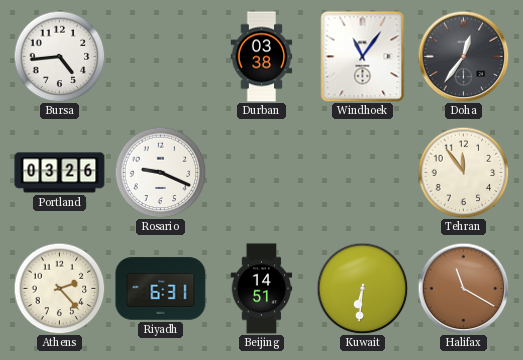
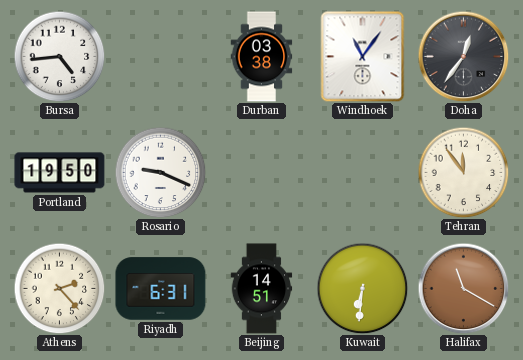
Portland: 03:26 -> 19:50
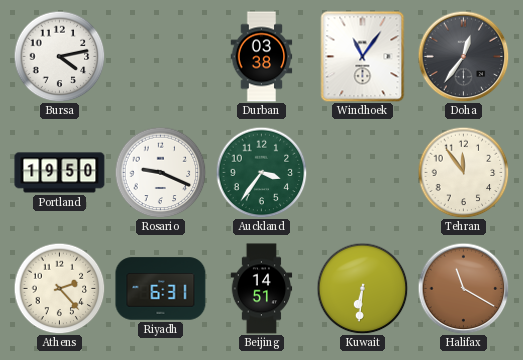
Bursa: 4:44 -> 4:13
Auckland: none -> 3:36
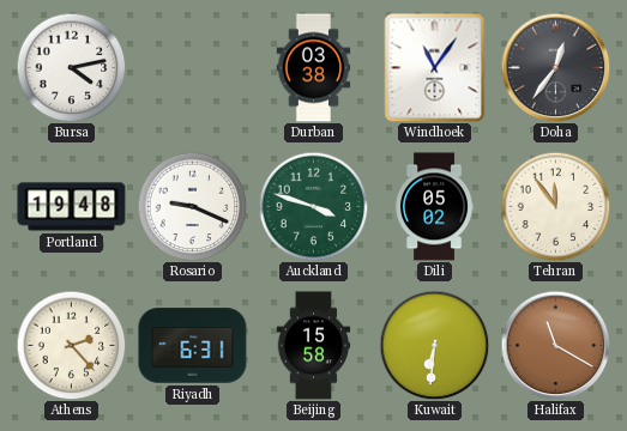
Portland: 19:50 -> 19:48
Auckland: 3:36 -> 3:48
Dili: none -> 05:02
Beijing: 14:51 -> 15:58
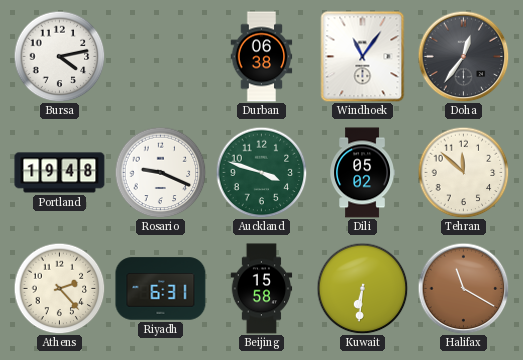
Durban: 03:38 -> 06:38
Tehran: 11:54 -> 11:52
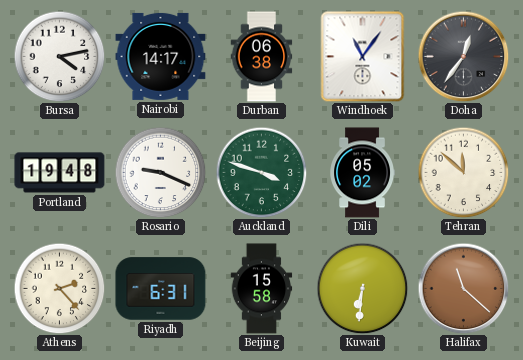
Nairobi: none -> 14:17
Halifax: 11:20 -> 11:22
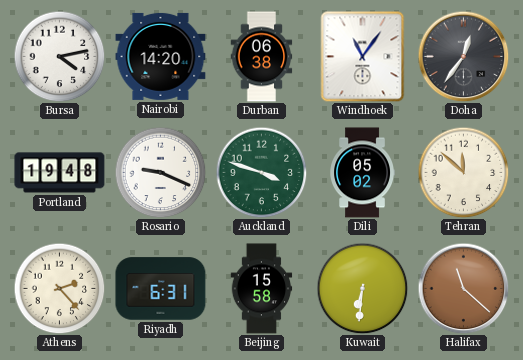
Nairobi: 14:17 -> 14:20
